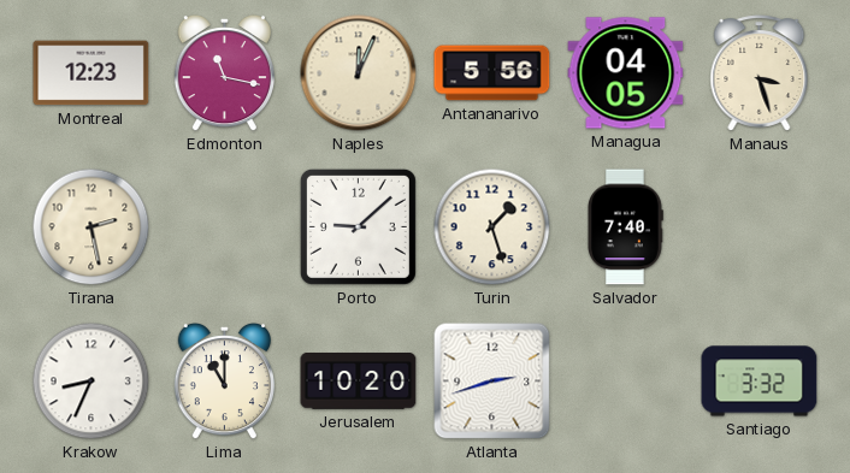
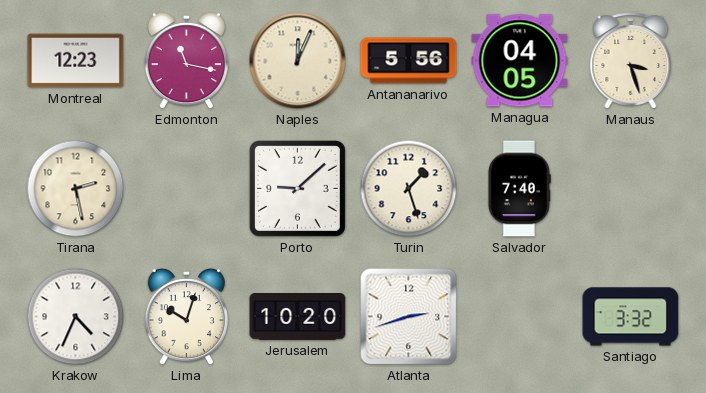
Krakow: 8:34 -> 4:34
Lima: 11:00 -> 10:03
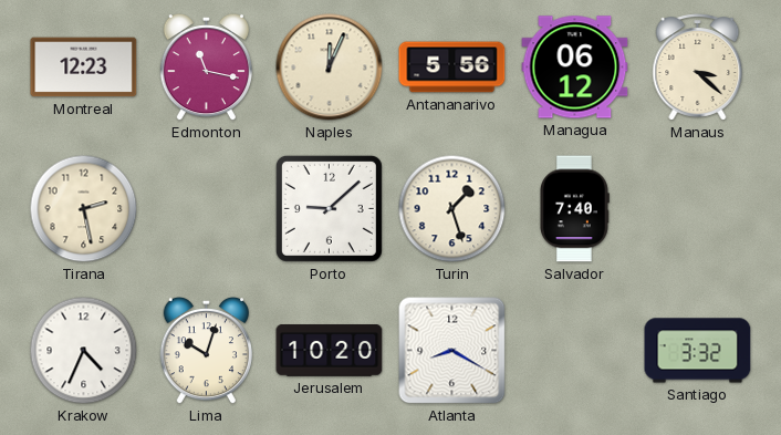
Managua: 04:05 -> 06:12
Manaus: 3:27 -> 3:22
Atlanta: 2:42 -> 8:20
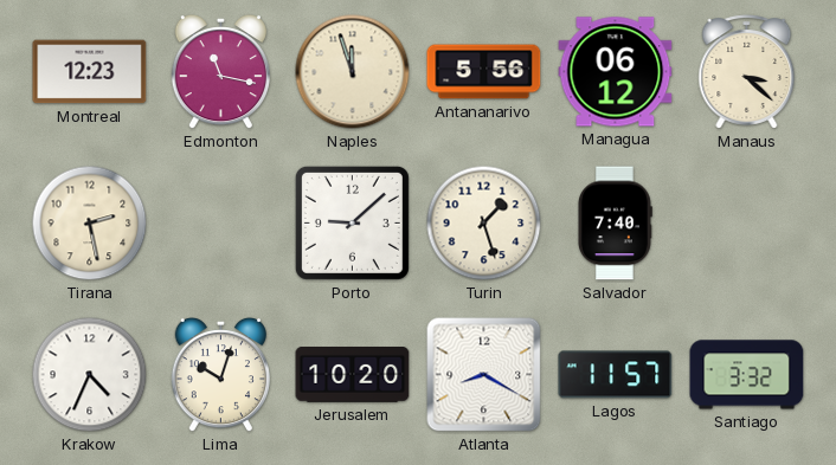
Naples: 12:04 -> 11:57
Lagos: none -> 11:57
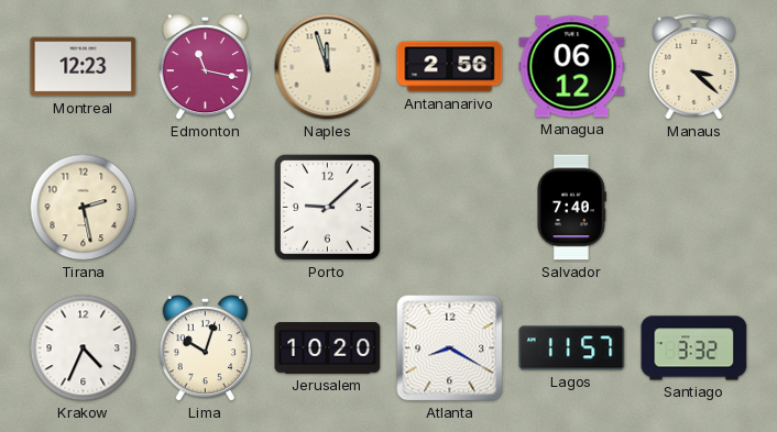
Antananarivo: 5:56 -> 2:56
Turin: 1:27 -> none
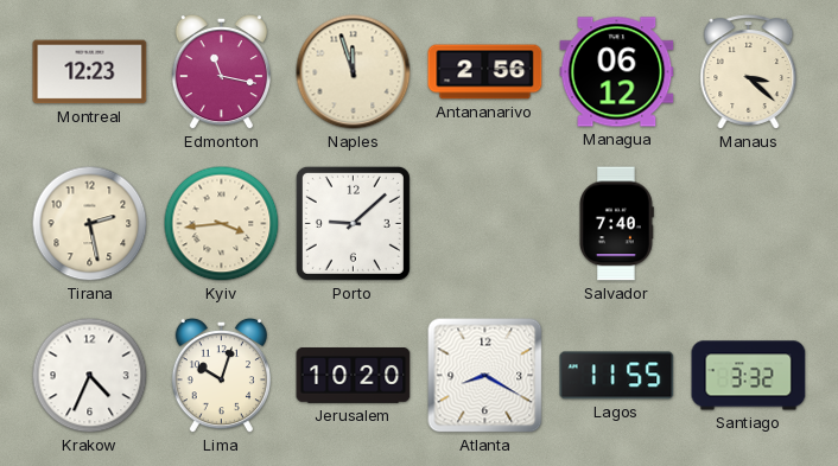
Kyiv: none -> 3:44
Lagos: 11:57 -> 11:55
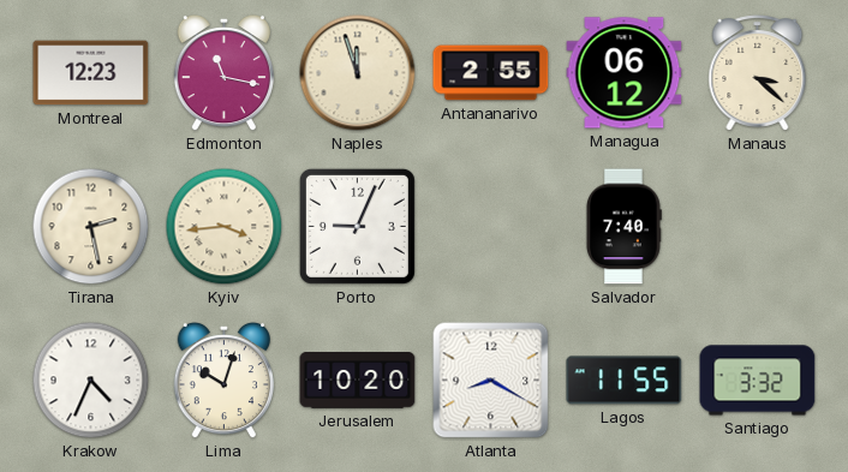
Antananarivo: 2:56 -> 2:55
Porto: 9:08 -> 9:04
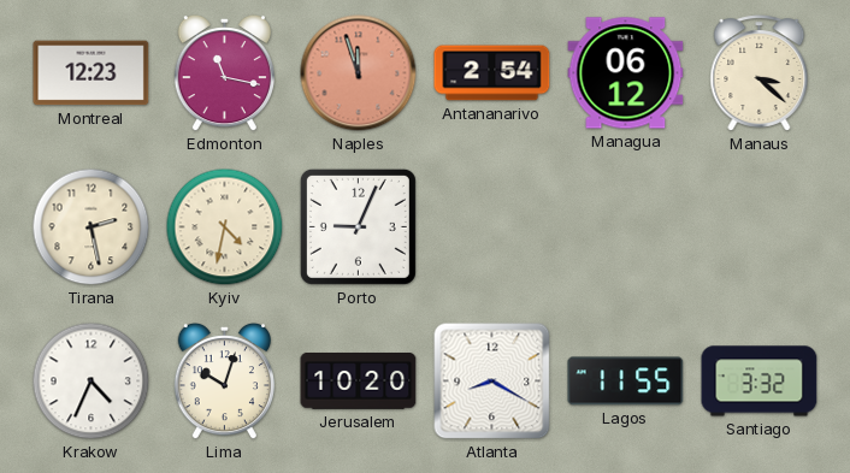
Naples dial: cream -> salmon
Antananarivo: 2:55 -> 2:54
Kyiv: 3:44 -> 4:32
Salvador: 7:40 -> none
